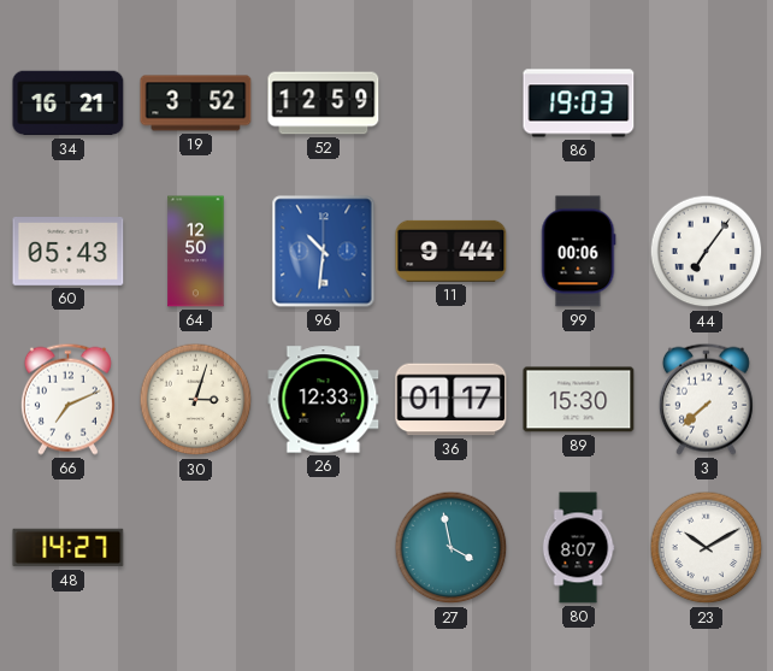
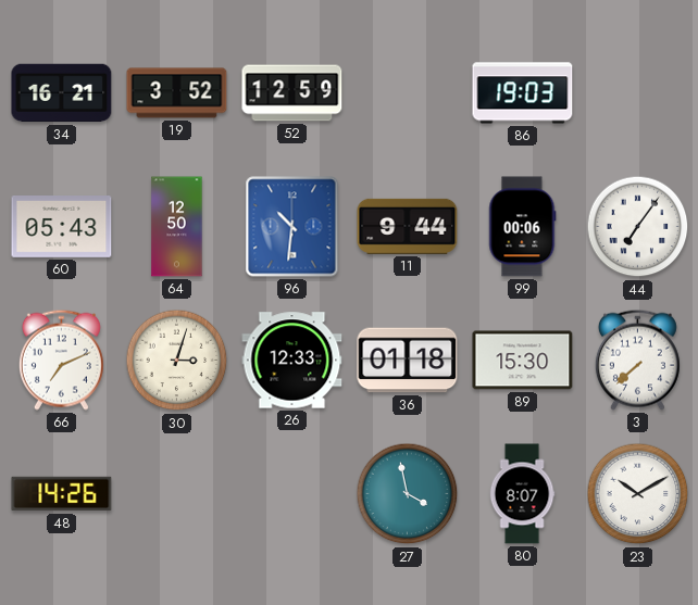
36: 01:17 -> 01:18
48: 14:27 -> 14:26
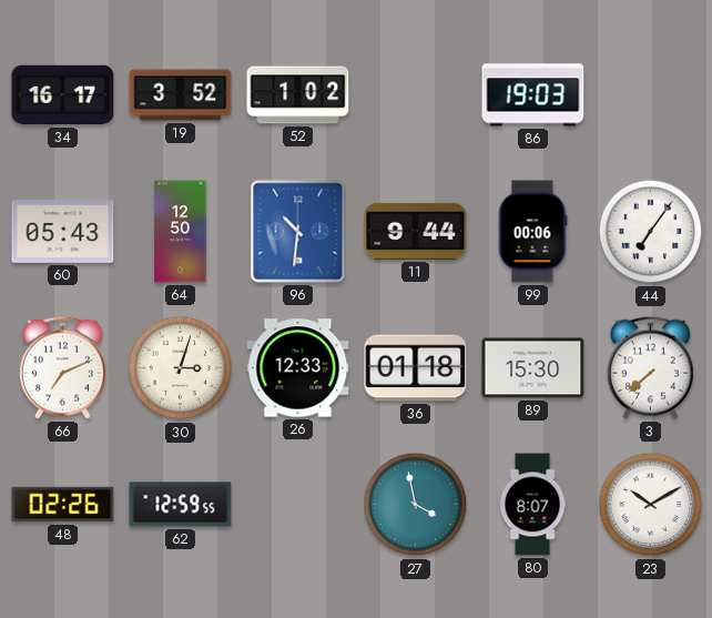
34: 16:21 -> 16:17
52: 12:59 -> 1:02
48: 14:26 -> 02:26
62: none -> 12:59
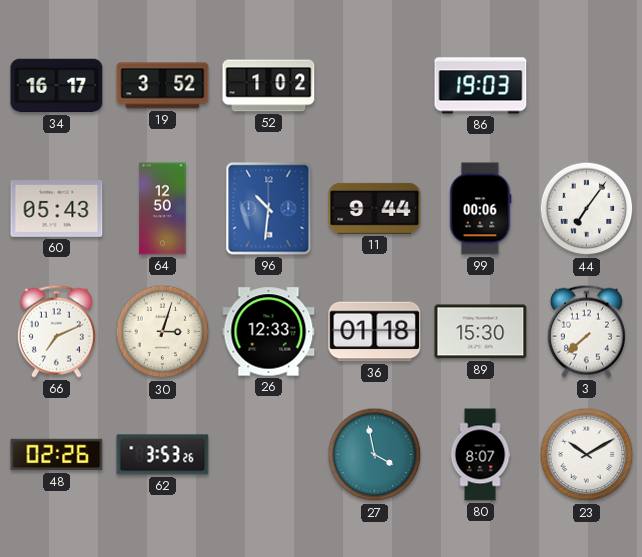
62: 12:59 -> 3:53
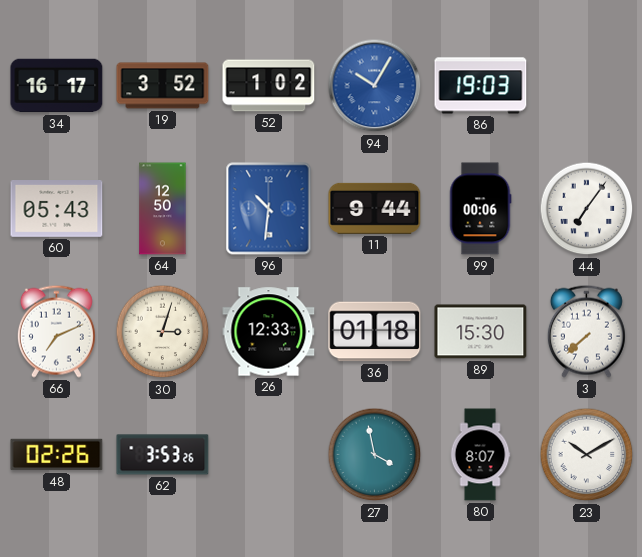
94: none -> 10:05
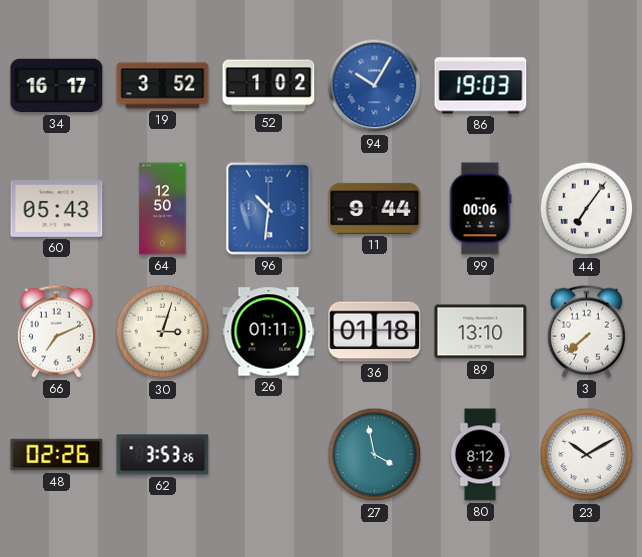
26: 12:33 -> 01:11
89: 15:30 -> 13:10
80: 8:07 -> 8:12
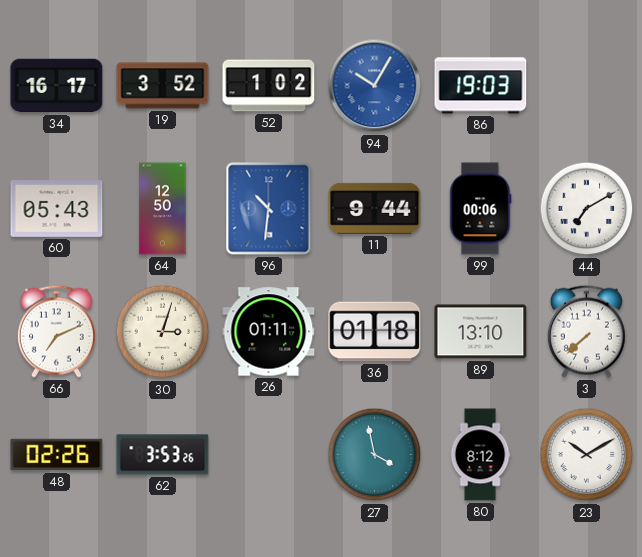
44: 7:06 -> 7:10
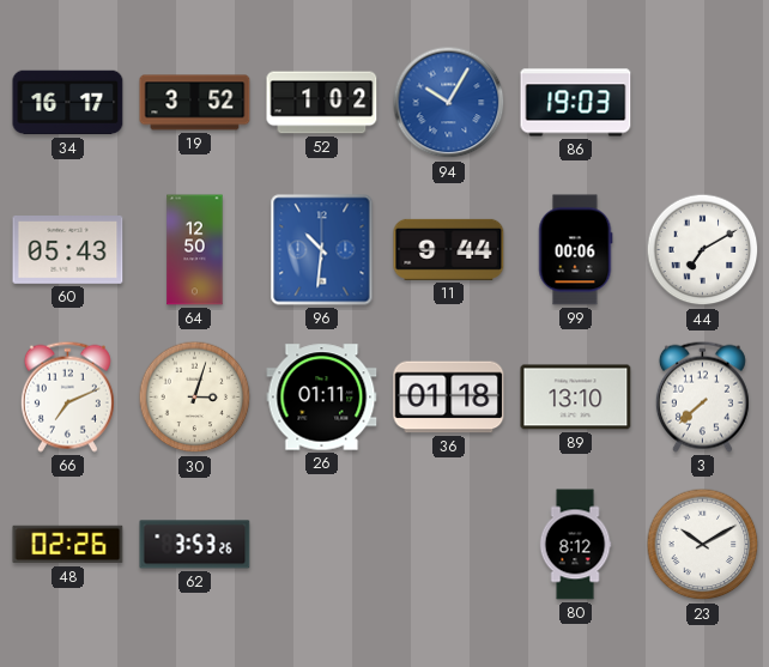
27: 3:58 -> none
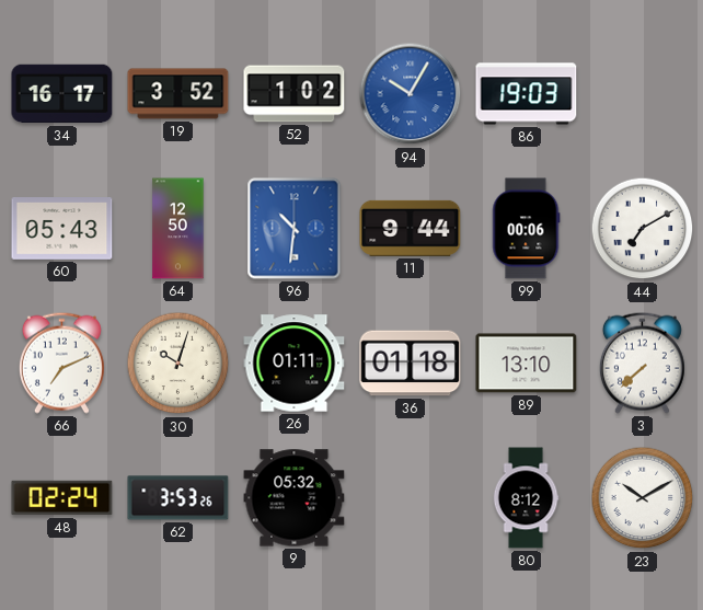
30: 3:03 -> 10:03
48: 02:26 -> 02:24
9: none -> 05:32
